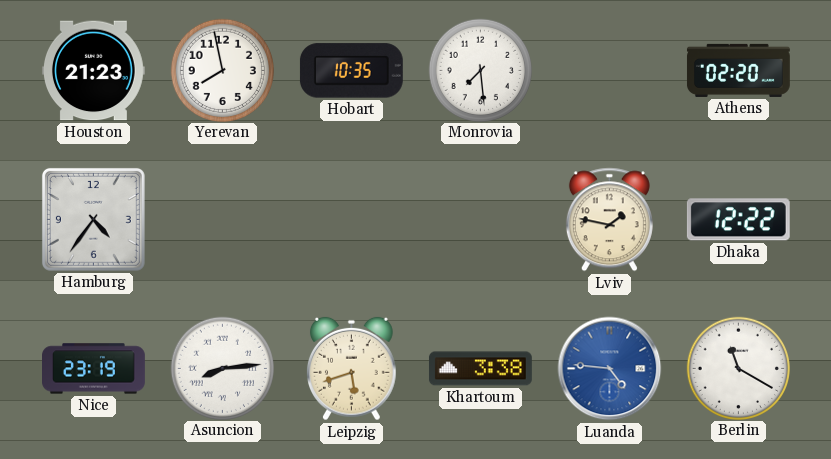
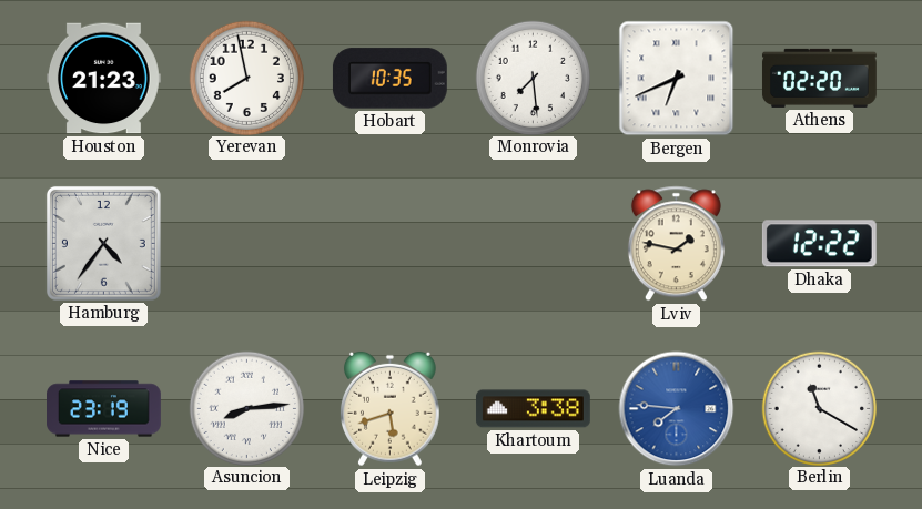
Bergen: none -> 6:41
Luanda: 4:46 -> 7:46
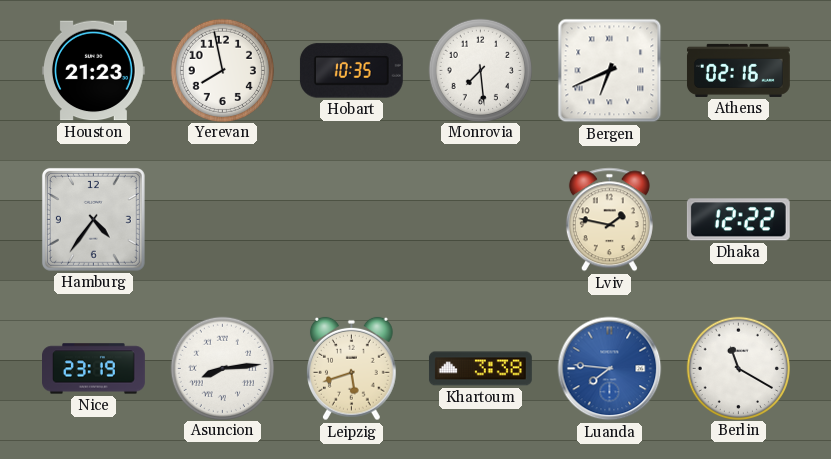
Athens: 02:20 -> 02:16
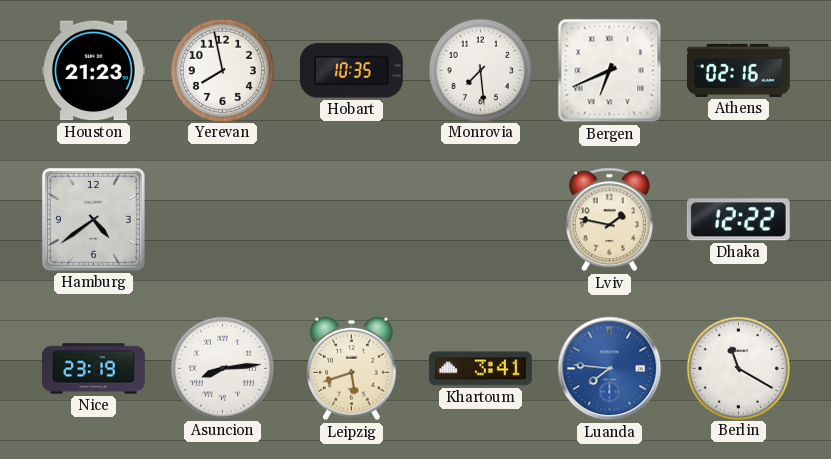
Hamburg: 4:36 -> 4:39
Khartoum: 3:38 -> 3:41
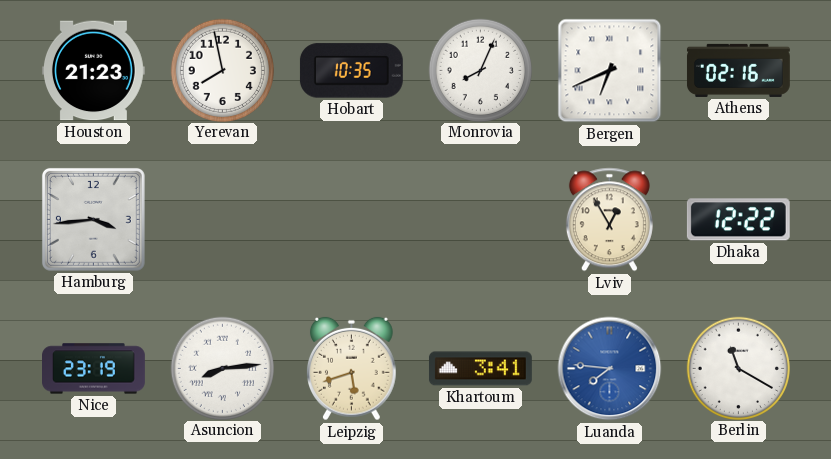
Monrovia: 7:29 -> 8:04
Hamburg: 4:39 -> 3:44
Lviv: 1:47 -> 12:55
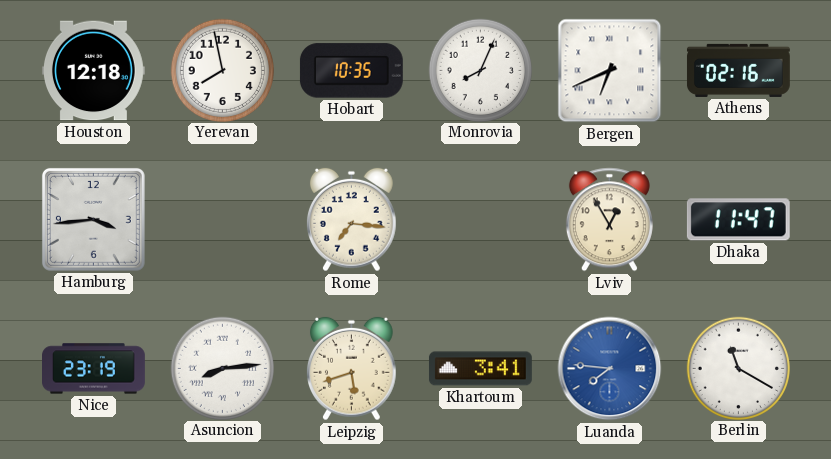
Houston: 21:23 -> 12:18
Rome: none -> 7:16
Dhaka: 12:22 -> 11:47
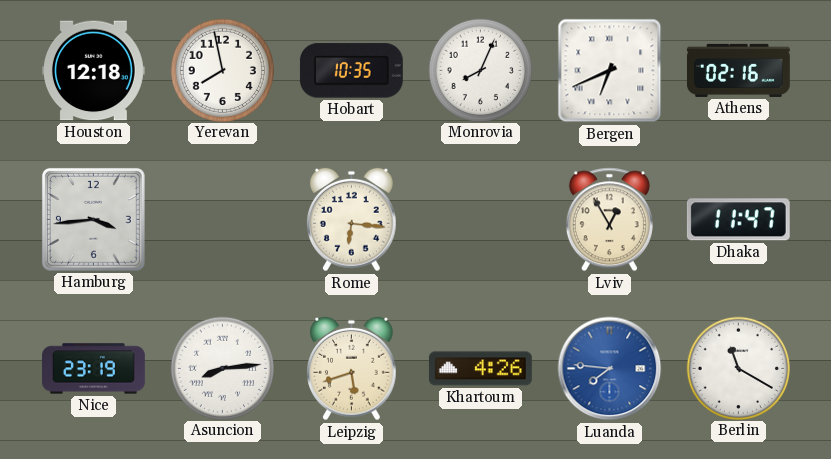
Rome: 7:16 -> 6:16
Khartoum: 3:41 -> 4:26
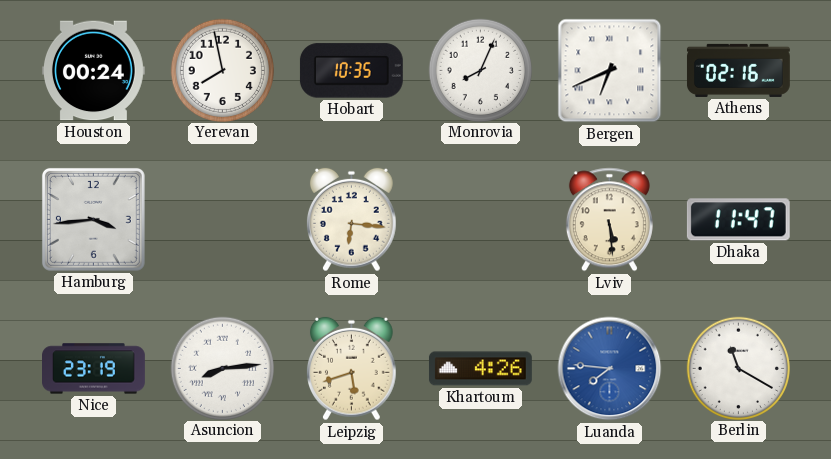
Houston: 12:18 -> 00:24
Lviv: 12:55 -> 5:29
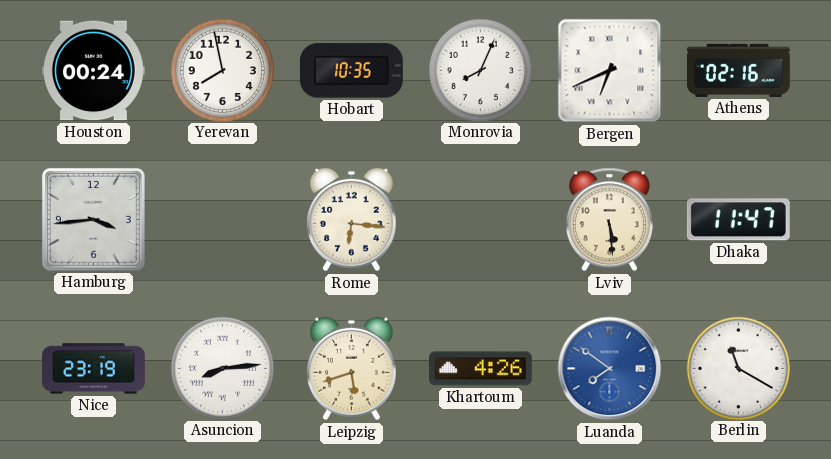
Luanda: 7:46 -> 7:51
